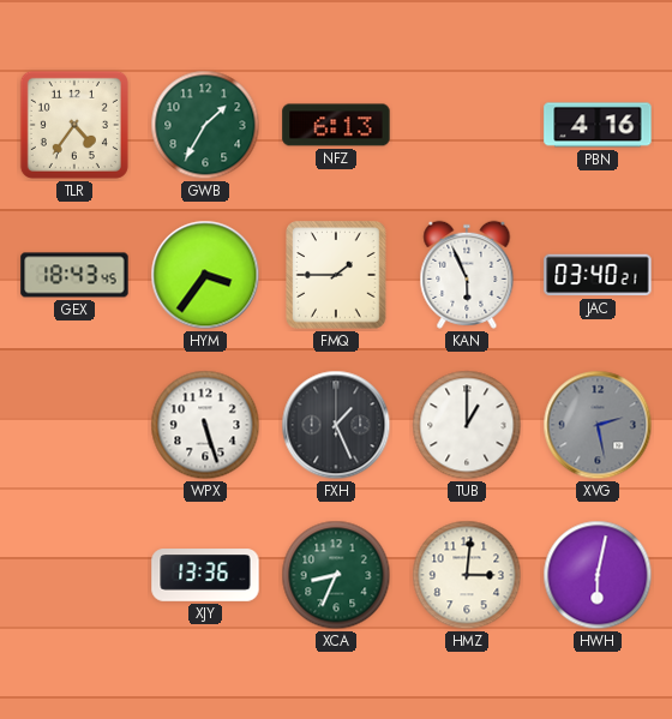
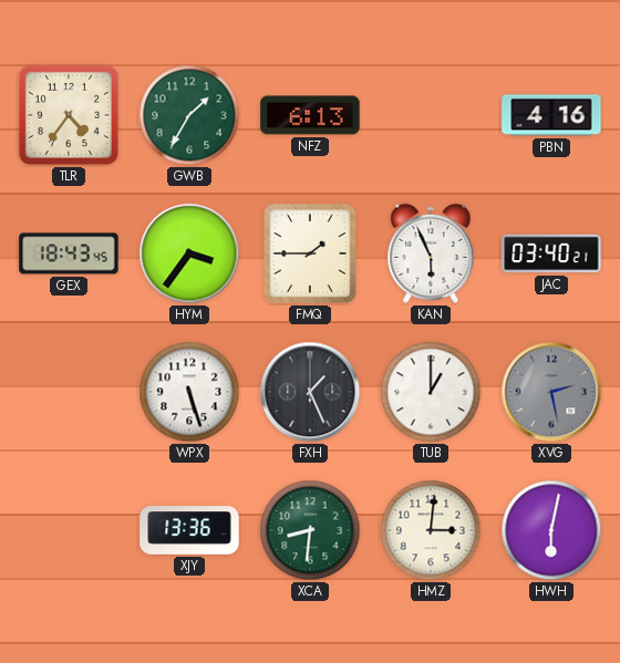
XCA: 8:34 -> 8:31
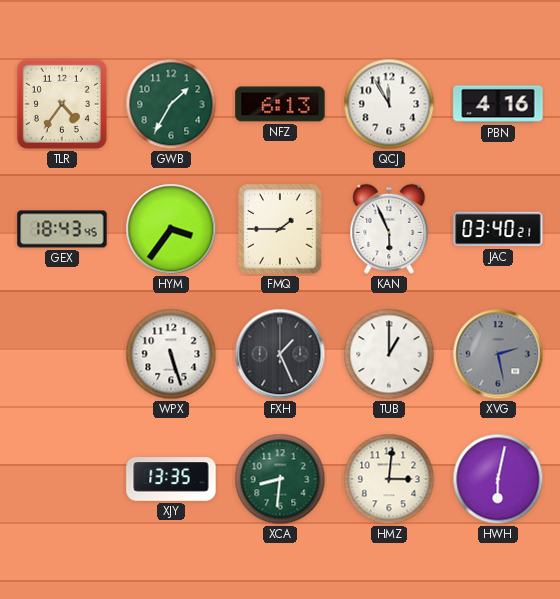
QCJ: none -> 11:55
XJY: 13:36 -> 13:35
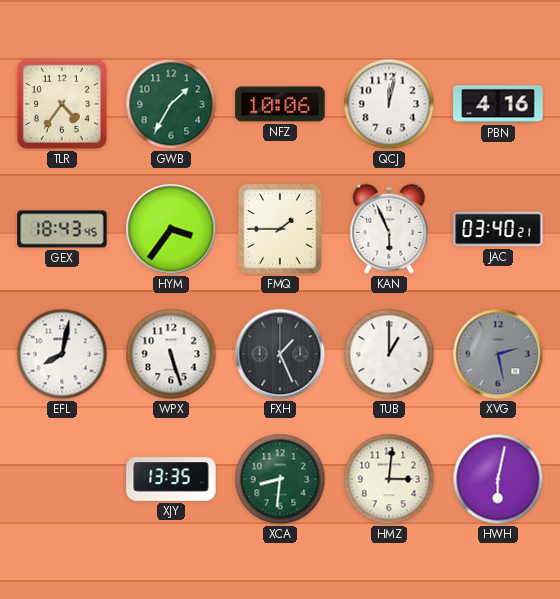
NFZ: 6:13 -> 10:06
QCJ: 11:55 -> 12:02
EFL: none -> 8:02
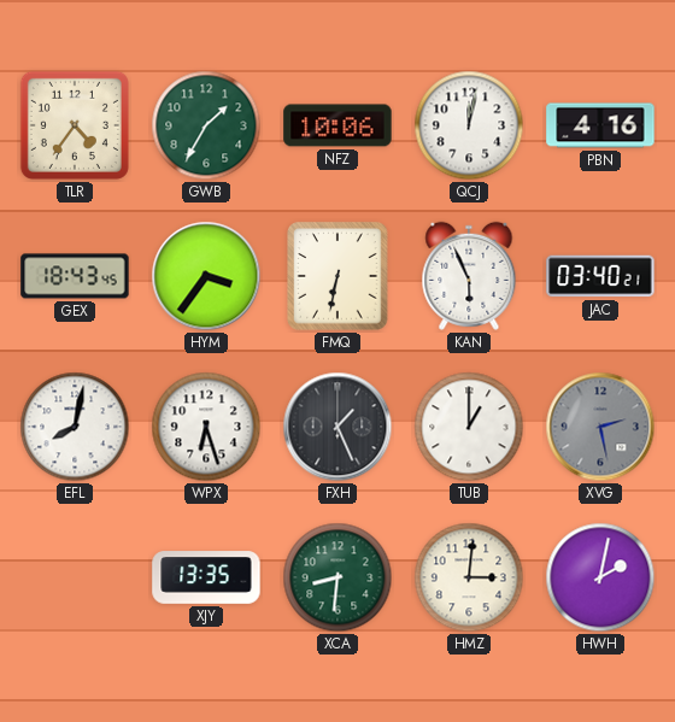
FMQ: 1:45 -> 6:32
WPX: 5:27 -> 6:27
HWH: 6:02 -> 2:02
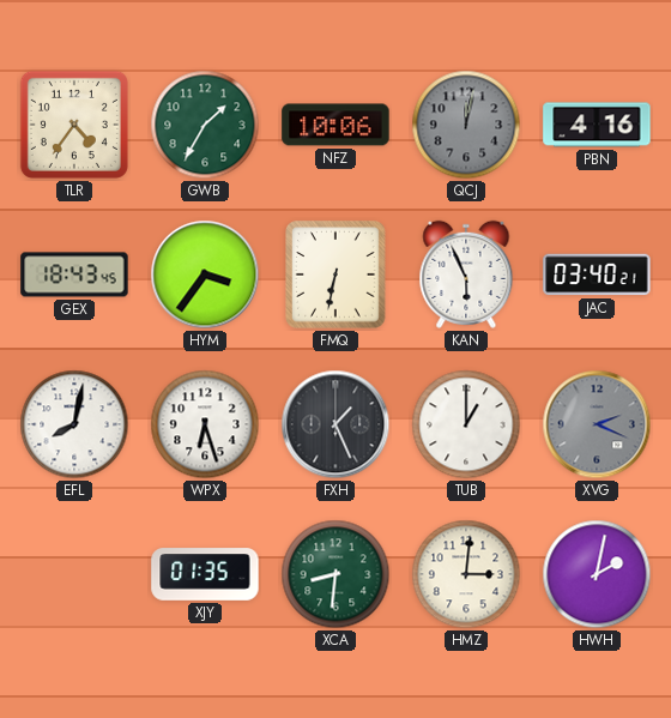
QCJ dial: white -> grey
XVG: 2:28 -> 2:19
XJY: 13:35 -> 01:35
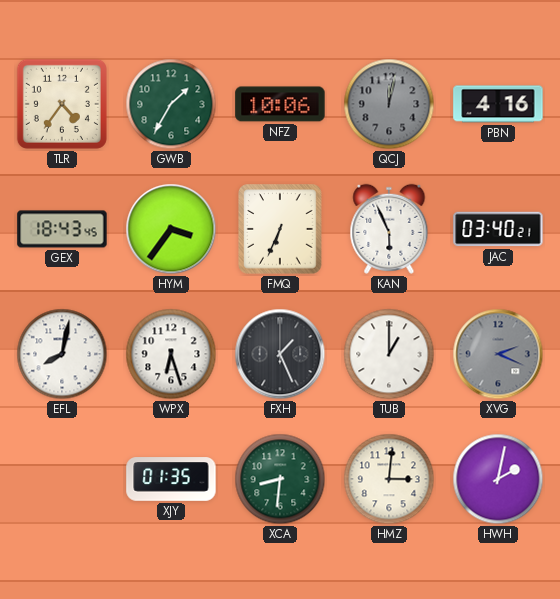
FMQ: 6:32 -> 6:34
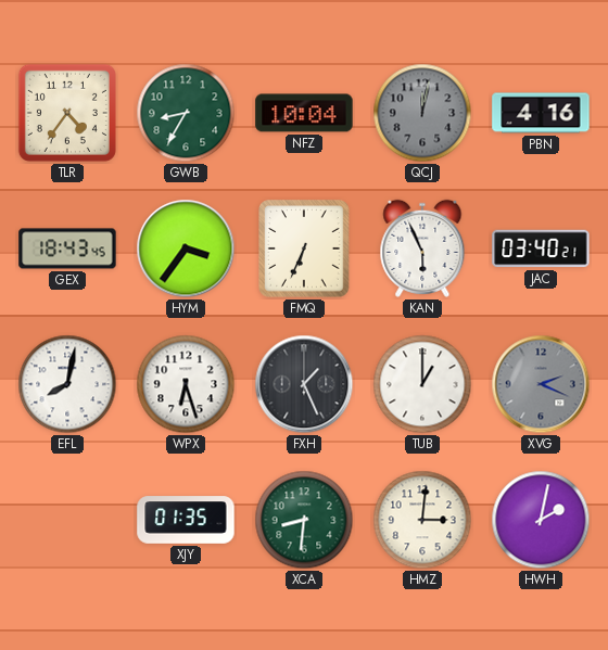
GWB: 1:35 -> 8:35
NFZ: 10:06 -> 10:04
